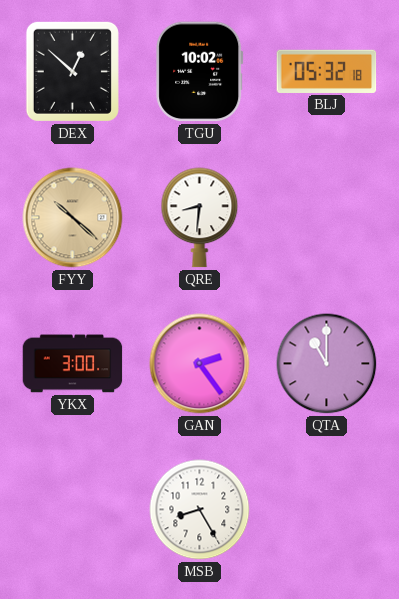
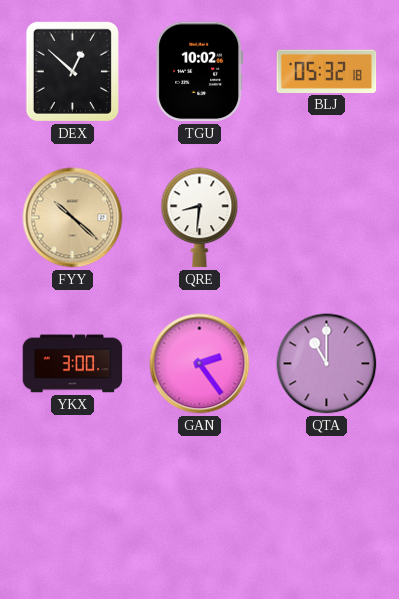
MSB: 8:25 -> none
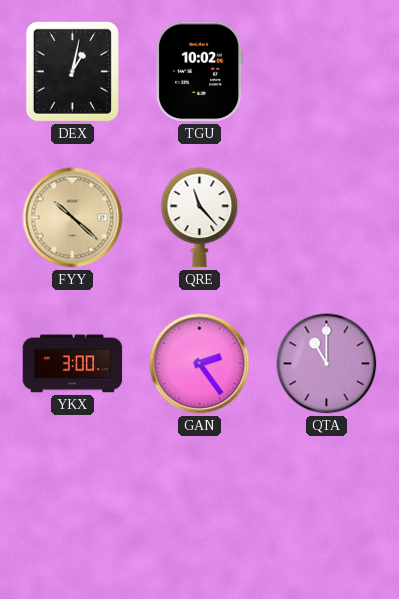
DEX: 12:52 -> 1:02
BLJ: 05:32 -> none
QRE: 8:31 -> 11:23
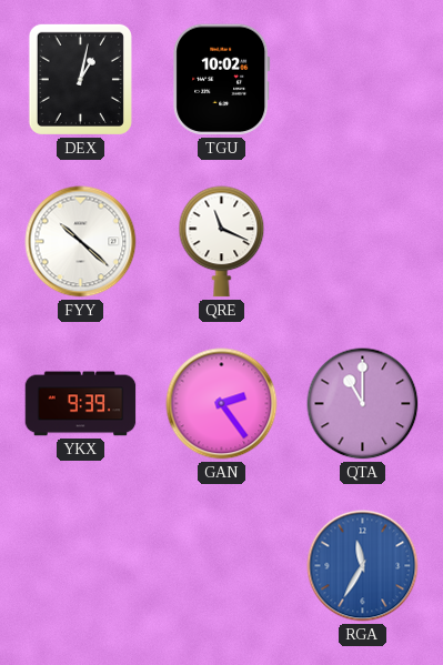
FYY dial: champagne -> white
QRE: 11:23 -> 11:19
YKX: 3:00 -> 9:39
RGA: none -> 11:35
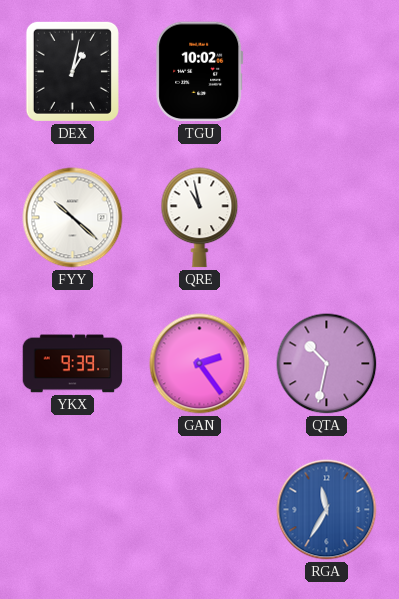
QRE: 11:19 -> 10:58
QTA: 11:00 -> 10:32
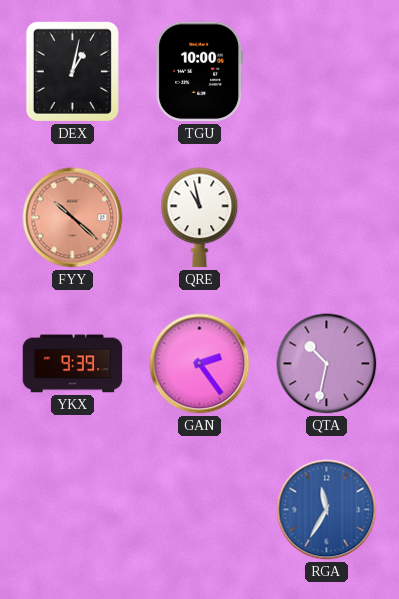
TGU: 10:02 -> 10:00
FYY dial: white -> salmon
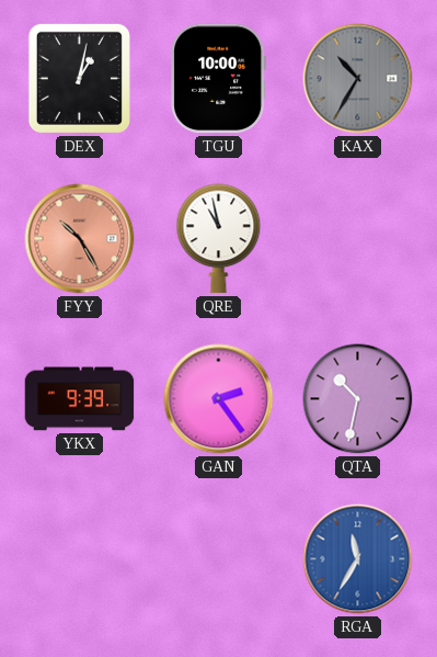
KAX: none -> 10:35
FYY: 10:22 -> 10:25
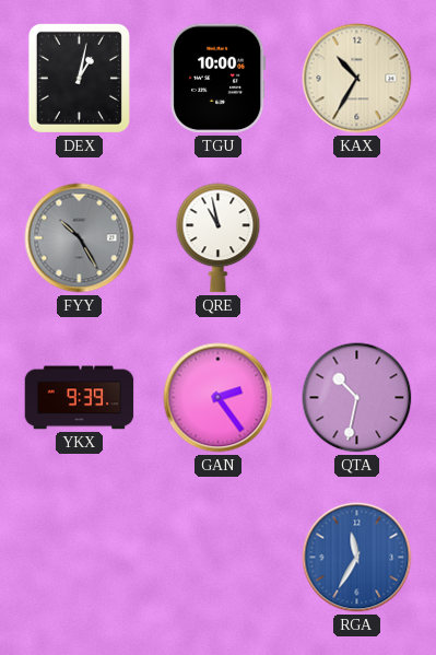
KAX dial: grey -> cream
FYY dial: salmon -> grey
